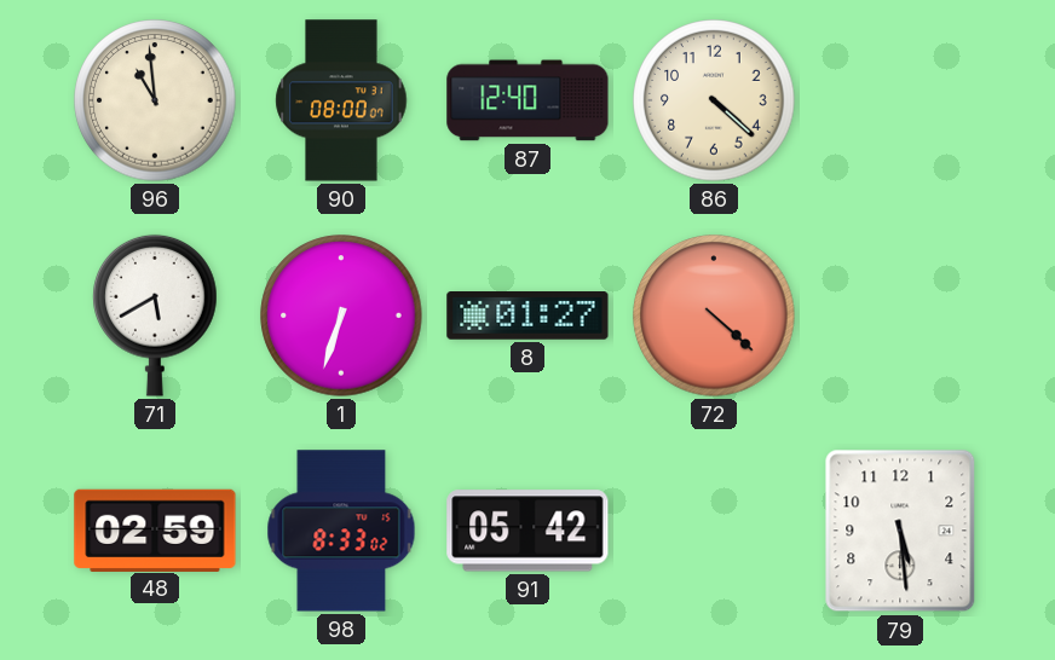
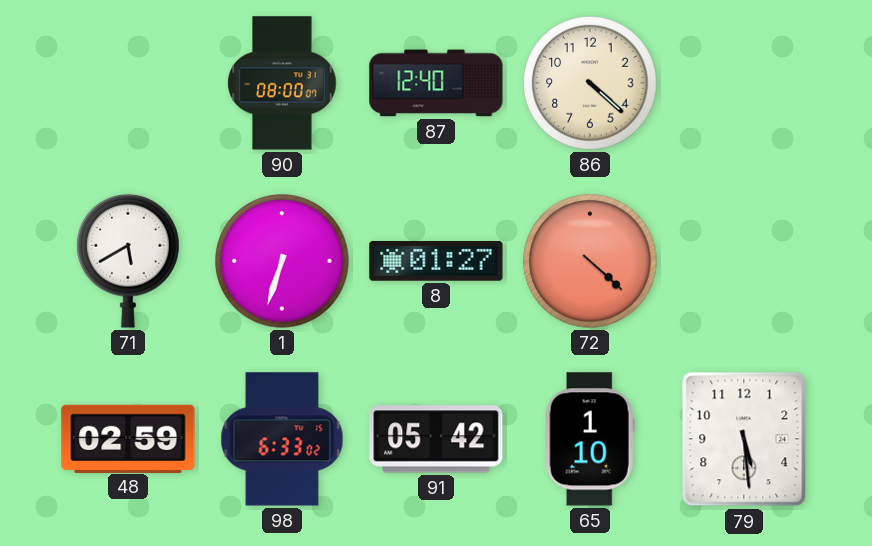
96: 10:59 -> none
98: 8:33 -> 6:33
65: none -> 1:10
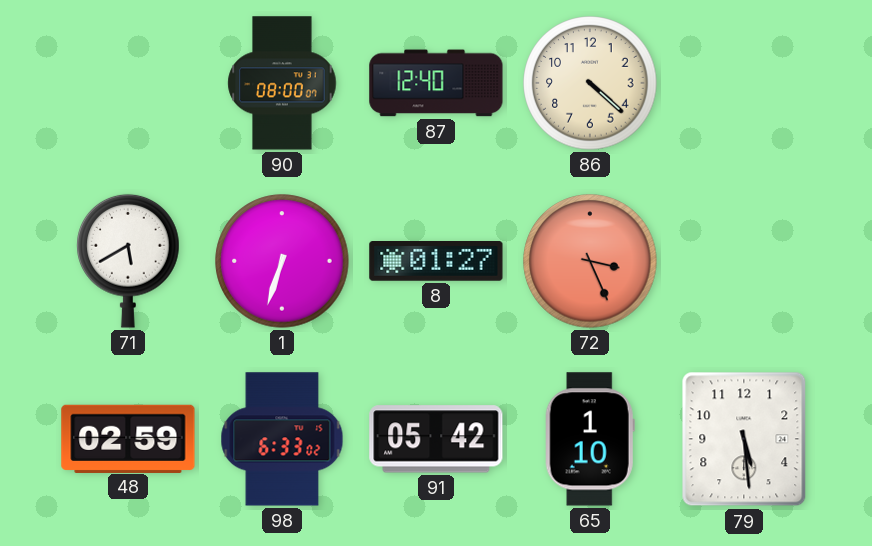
72: 4:22 -> 3:26
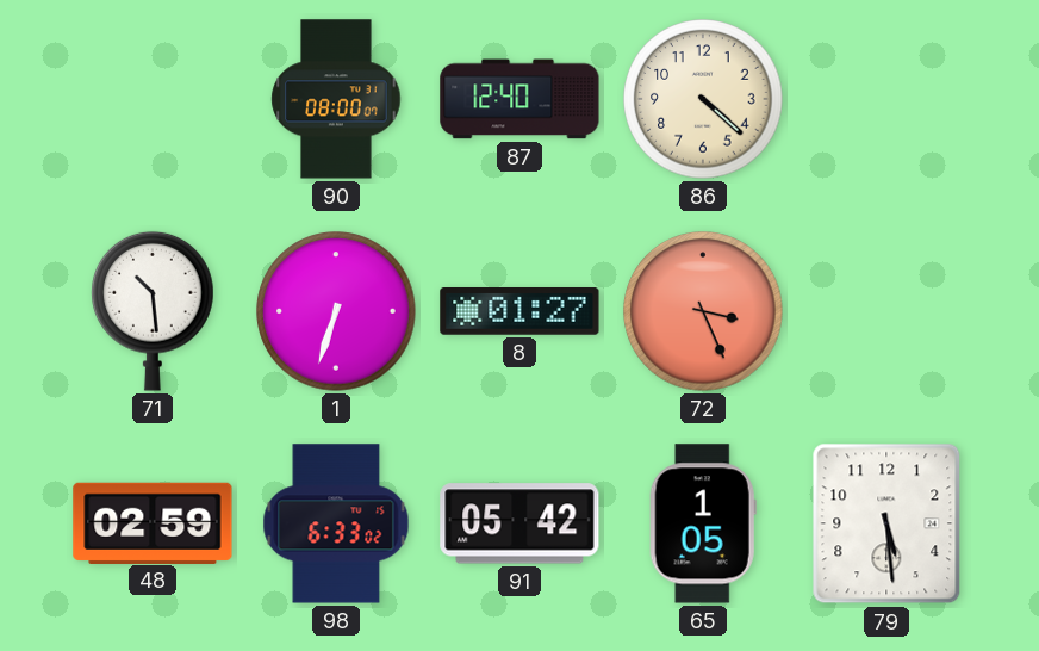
71: 5:40 -> 10:29
65: 1:10 -> 1:05
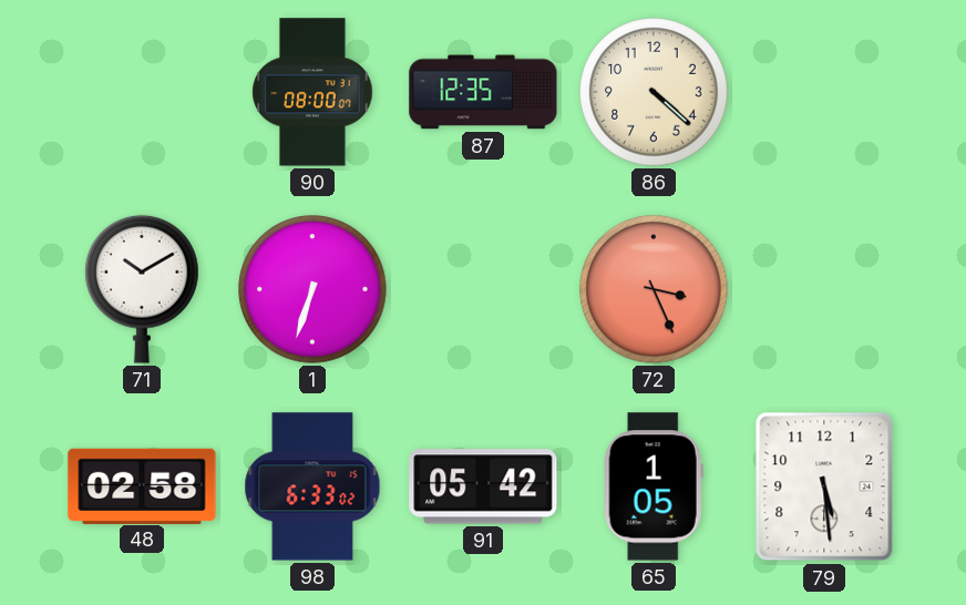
87: 12:40 -> 12:35
71: 10:29 -> 10:10
8: 01:27 -> none
48: 02:59 -> 02:58
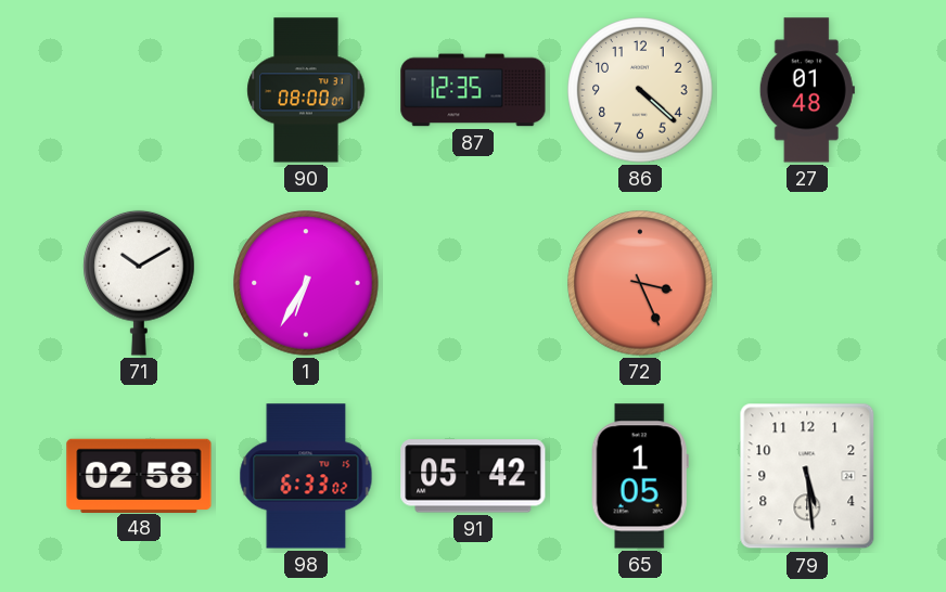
27: none -> 01:48
1: 6:33 -> 6:35
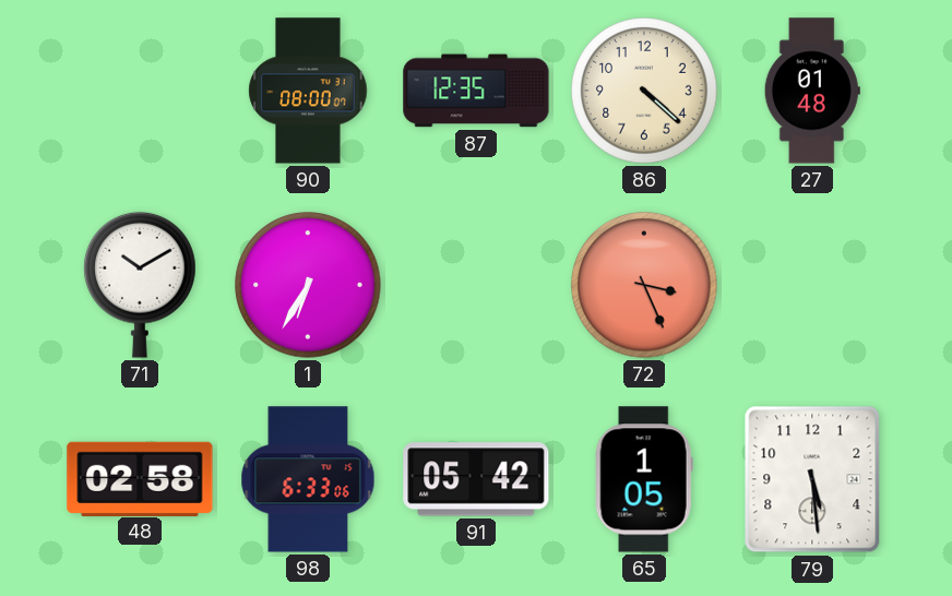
98: 6:33:02 -> 6:33:06
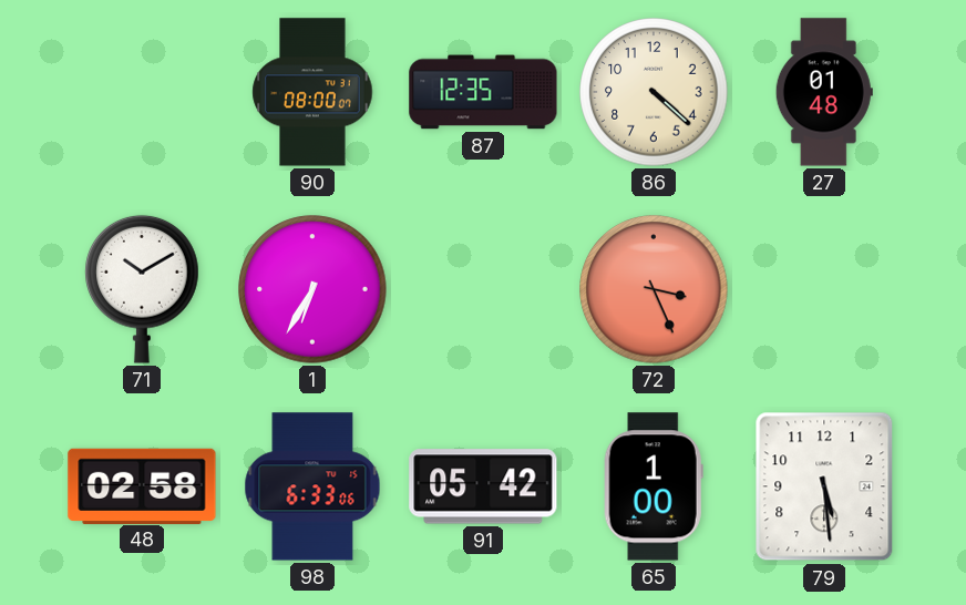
65: 1:05 -> 1:00
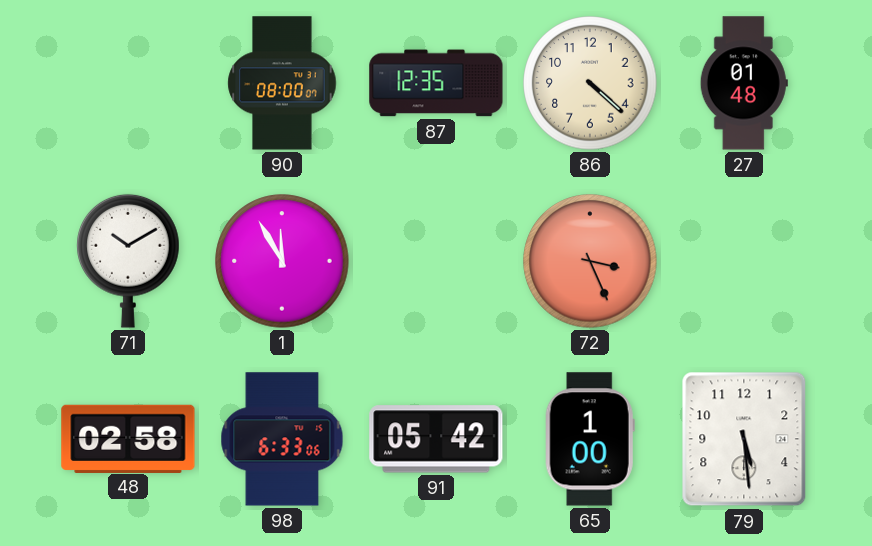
1: 6:35 -> 11:55
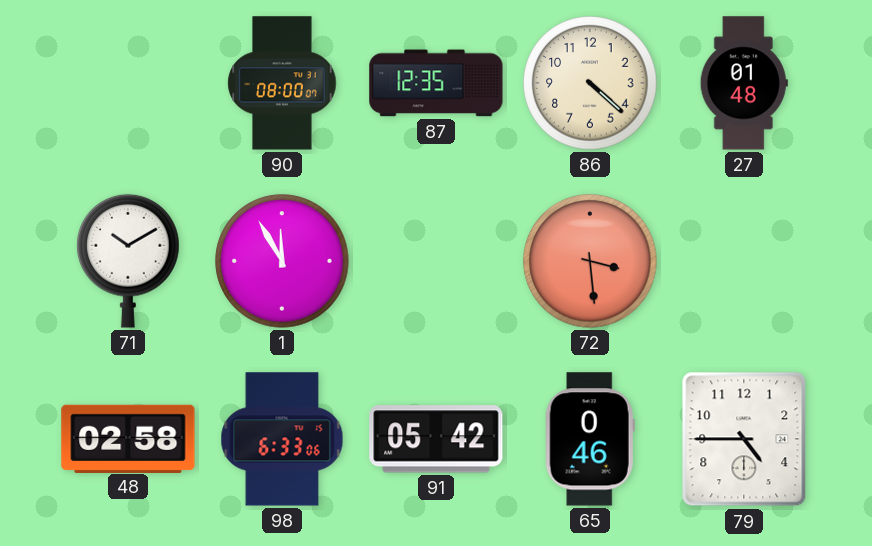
72: 3:26 -> 3:29
65: 1:00 -> 0:46
79: 5:29 -> 4:45
